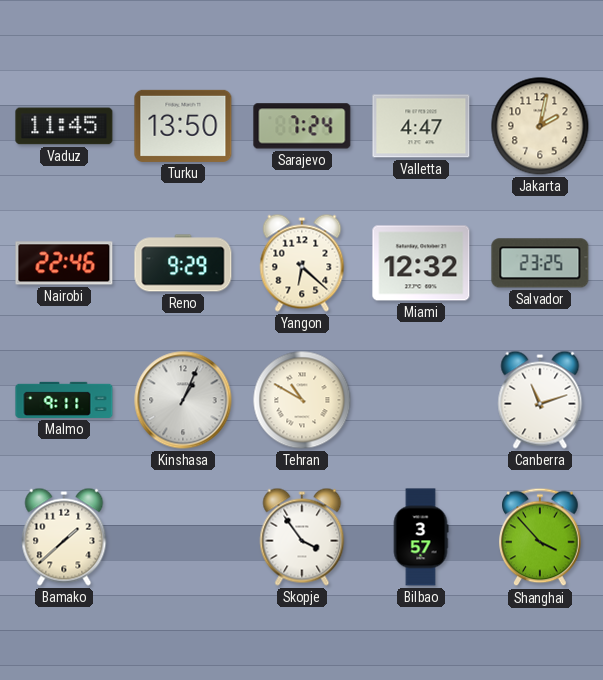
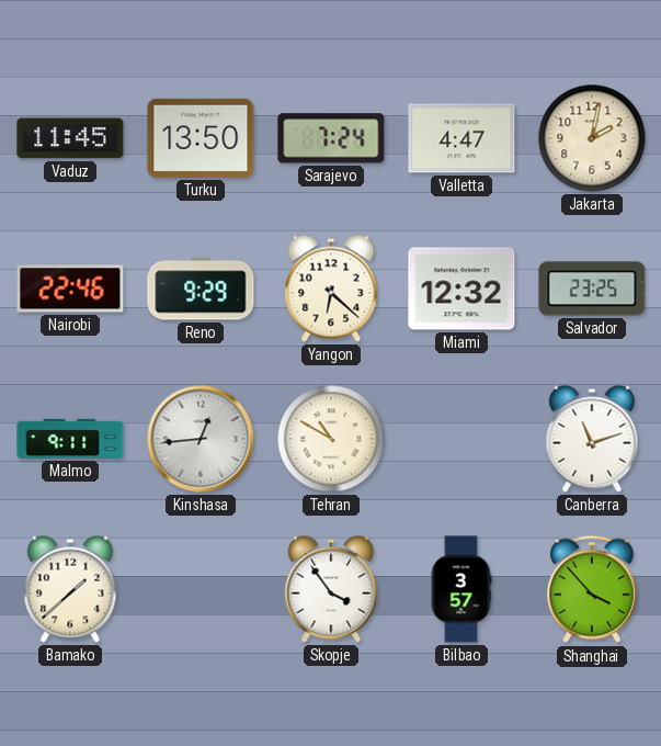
Kinshasa: 1:04 -> 12:44
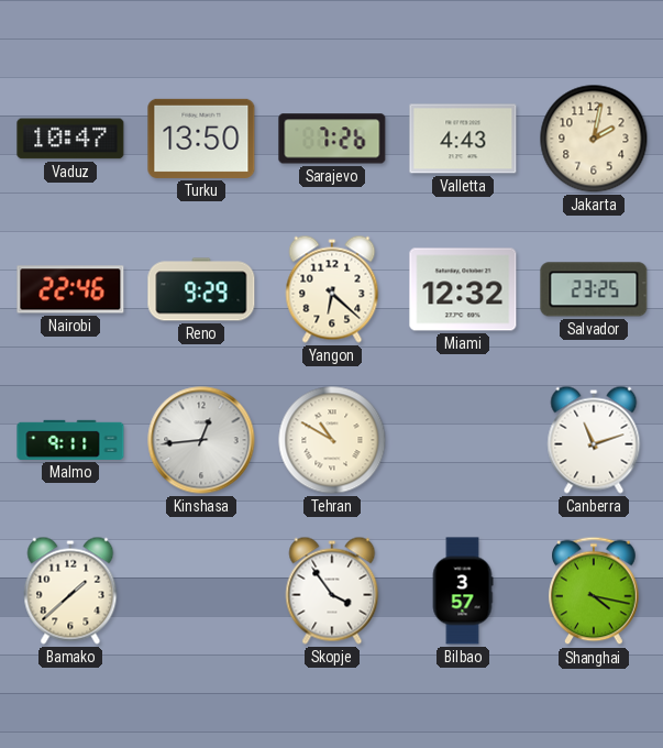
Vaduz: 11:45 -> 10:47
Sarajevo: 7:24 -> 7:26
Valletta: 4:47 -> 4:43
Shanghai: 3:53 -> 4:17
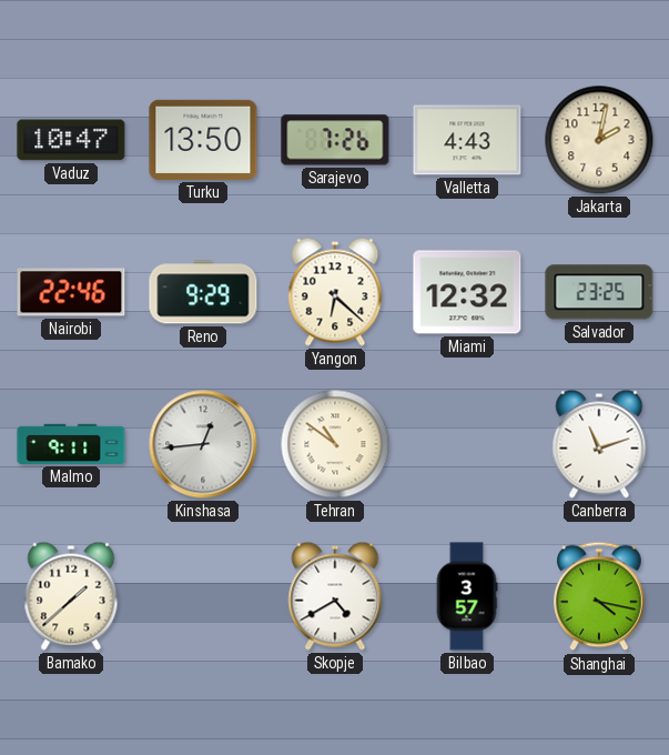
Tehran: 10:50 -> 10:51
Skopje: 3:54 -> 4:40
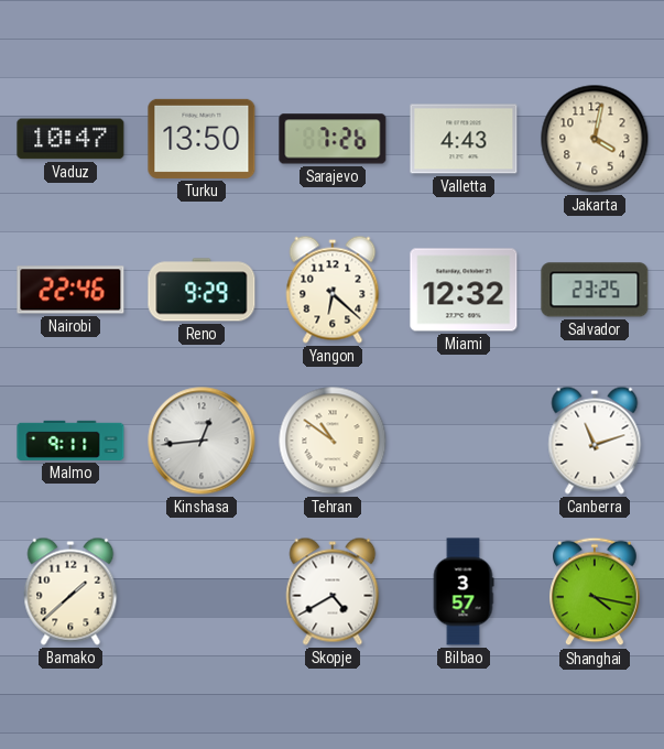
Jakarta: 2:02 -> 4:02
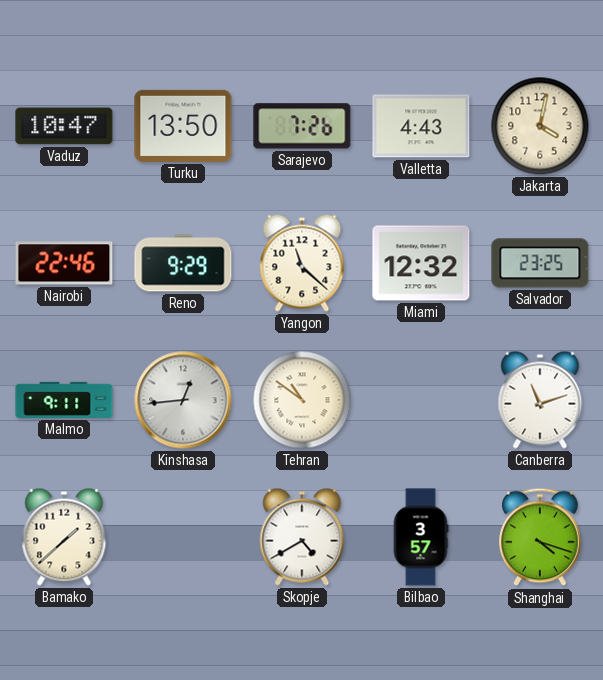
Yangon: 6:22 -> 11:22
Shanghai: 4:17 -> 4:18
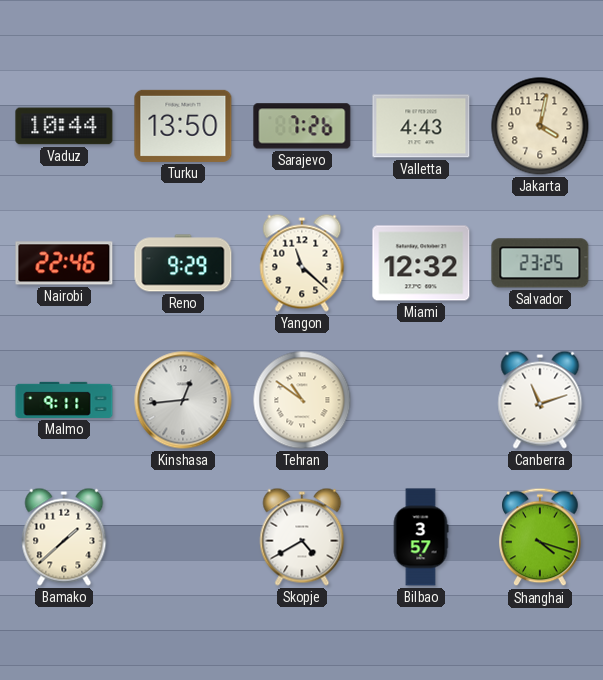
Vaduz: 10:47 -> 10:44
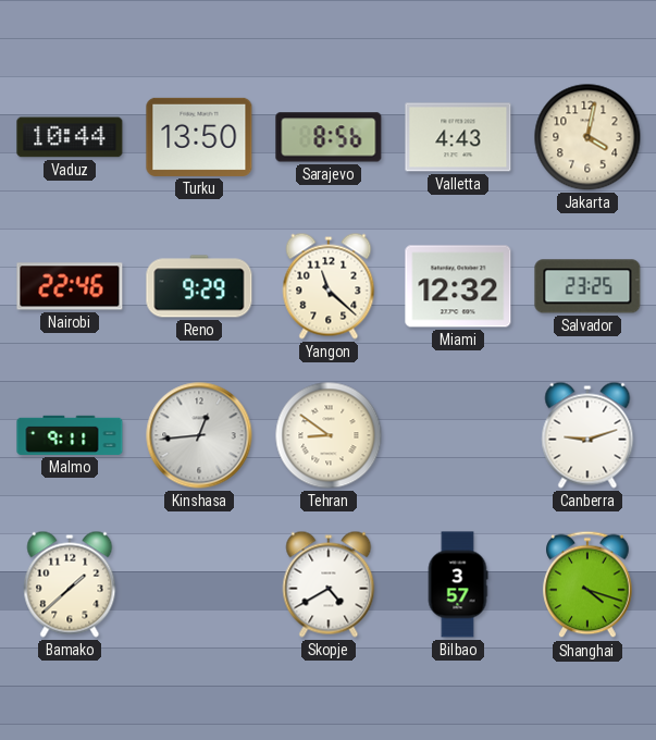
Sarajevo: 7:26 -> 8:56
Tehran: 10:51 -> 8:51
Canberra: 11:12 -> 9:12
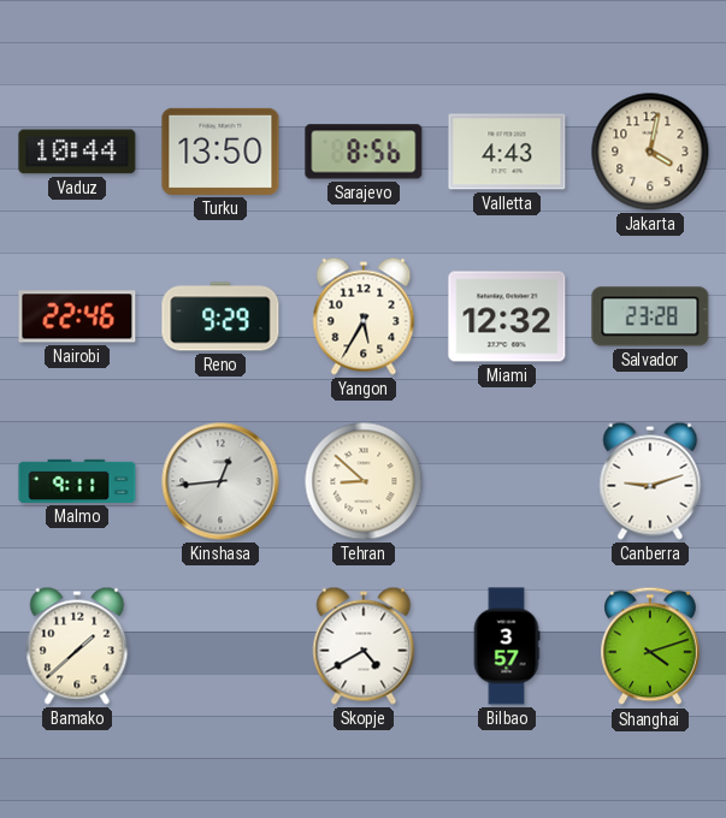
Yangon: 11:22 -> 5:35
Salvador: 23:25 -> 23:28
Tehran: 8:51 -> 8:52
Shanghai: 4:18 -> 4:12
